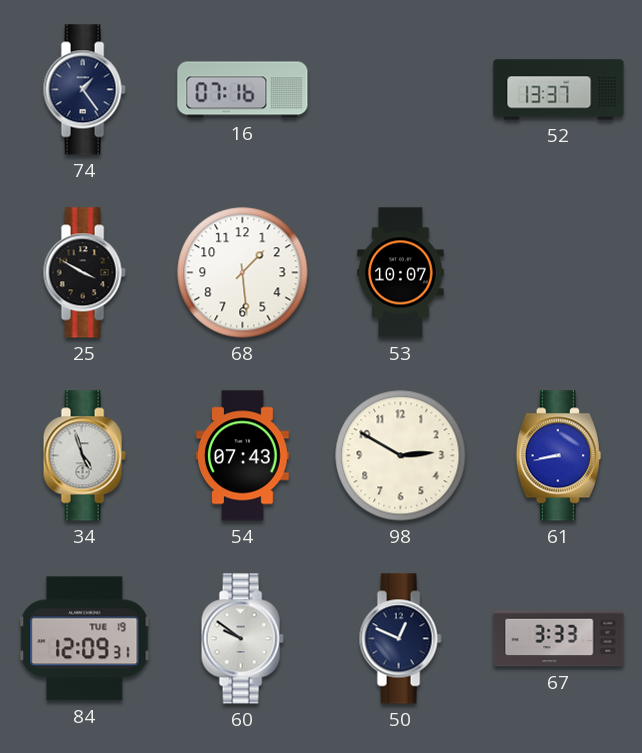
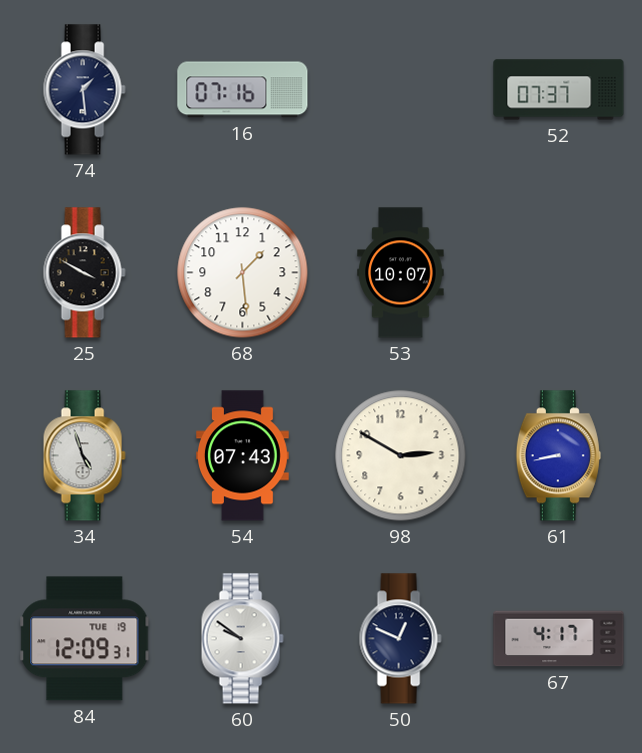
74: 1:24 -> 1:29
52: 13:37 -> 07:37
67: 3:33 -> 4:17
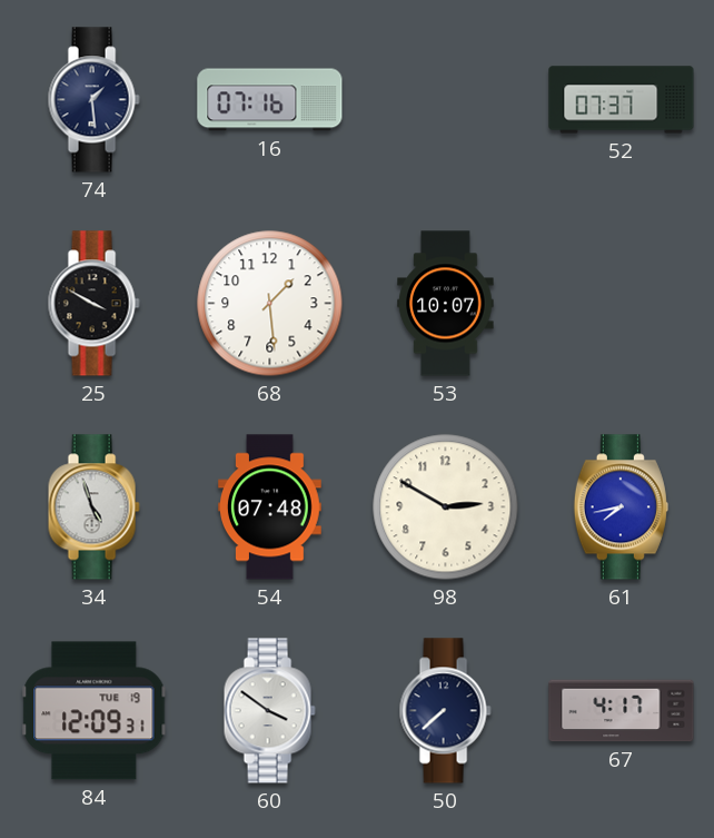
54: 07:43 -> 07:48
61: 8:43 -> 7:43
60: 9:51 -> 3:51
50: 12:49 -> 7:38
